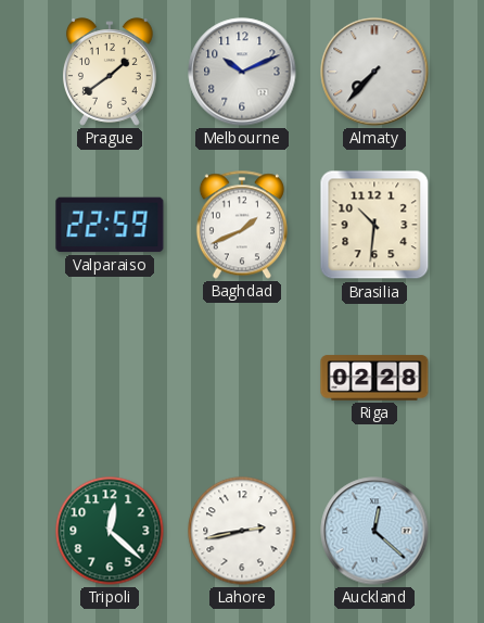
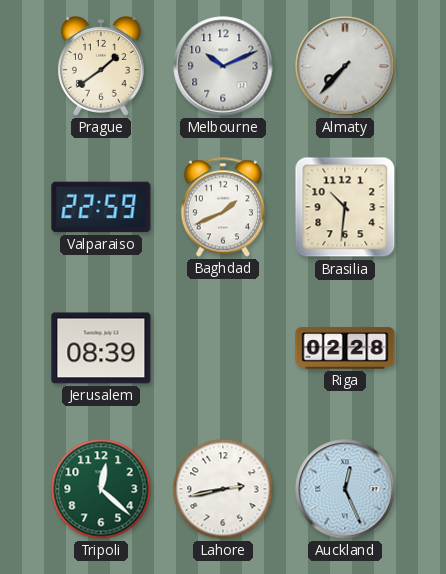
Jerusalem: none -> 08:39
Auckland: 12:22 -> 12:26
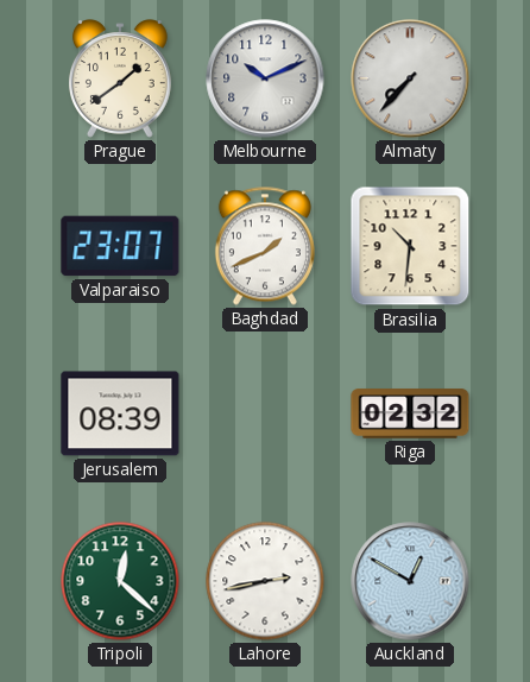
Valparaiso: 22:59 -> 23:07
Riga: 02:28 -> 02:32
Auckland: 12:26 -> 12:50
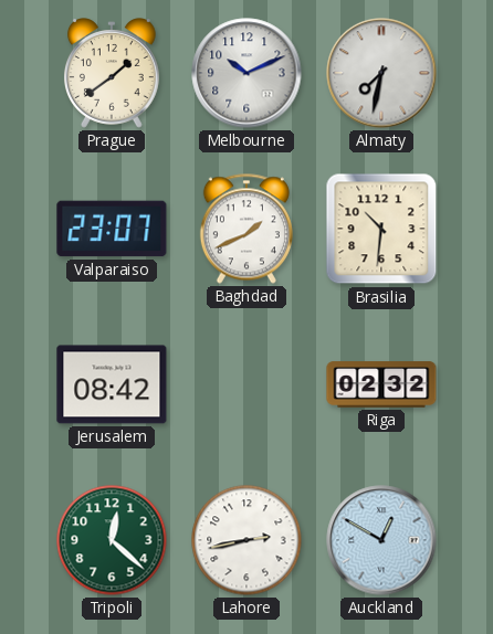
Almaty: 7:37 -> 7:32
Jerusalem: 08:39 -> 08:42
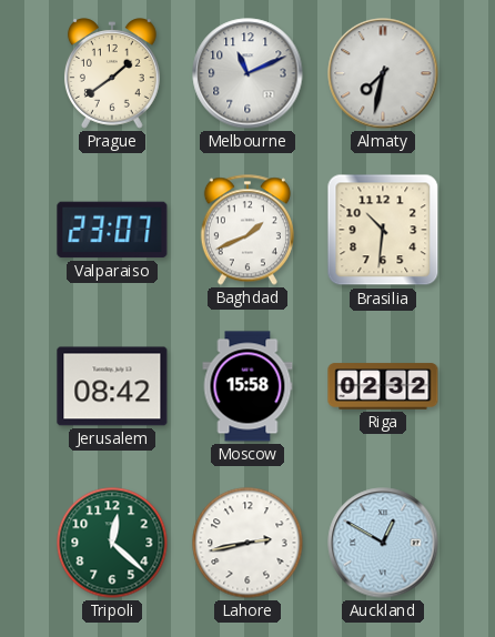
Melbourne: 10:11 -> 11:11
Moscow: none -> 15:58
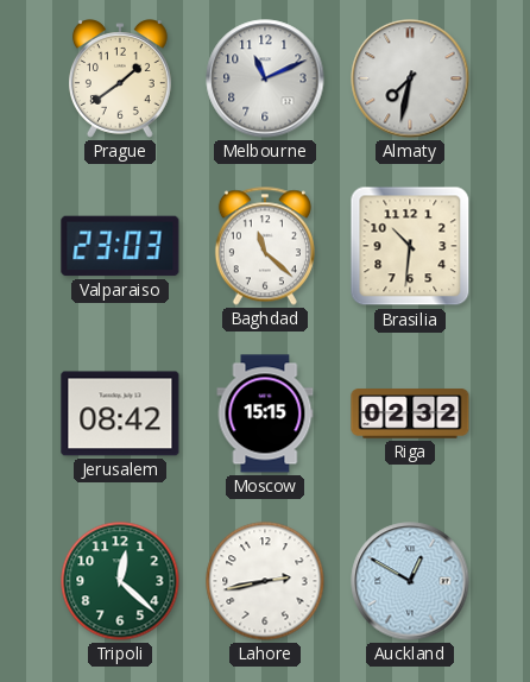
Valparaiso: 23:07 -> 23:03
Baghdad: 1:41 -> 11:22
Moscow: 15:58 -> 15:15
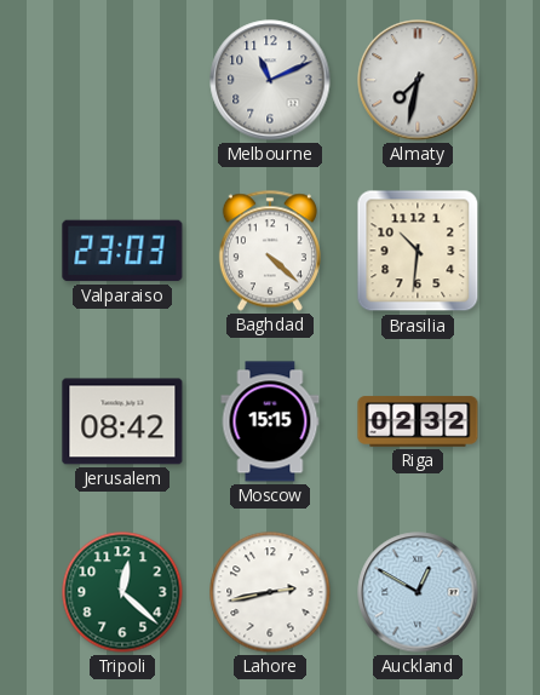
Prague: 1:39 -> none
Baghdad: 11:22 -> 4:22
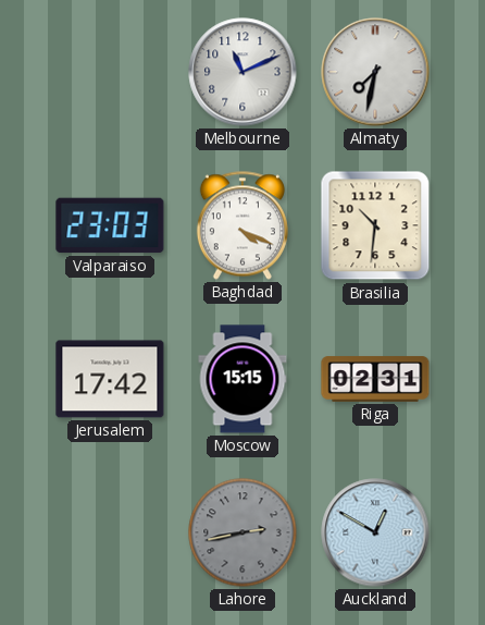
Baghdad: 4:22 -> 4:19
Jerusalem: 08:42 -> 17:42
Riga: 02:32 -> 02:31
Tripoli: 12:22 -> none
Lahore dial: white -> grey
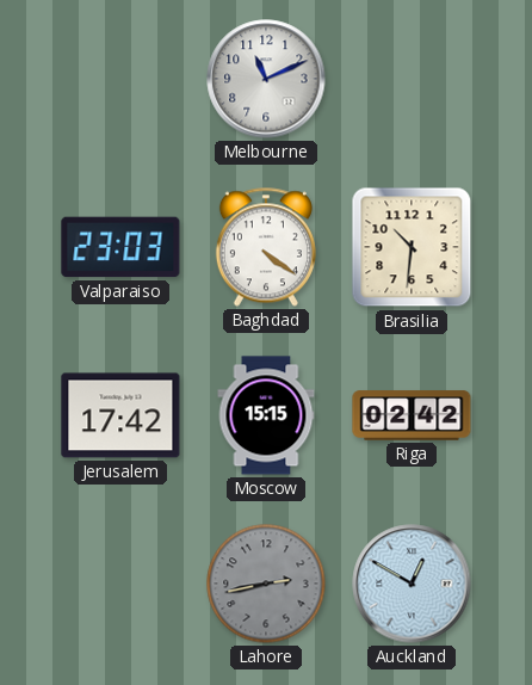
Almaty: 7:32 -> none
Baghdad: 4:19 -> 4:21
Riga: 02:31 -> 02:42
